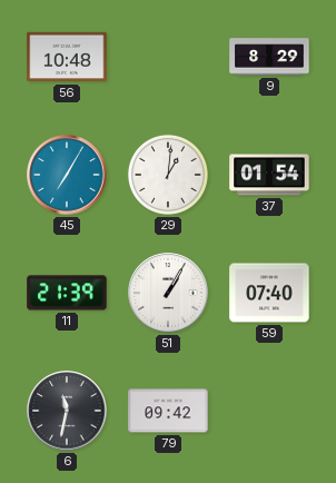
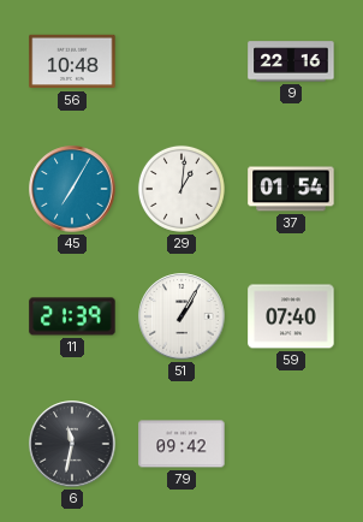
9: 8:29 -> 22:16
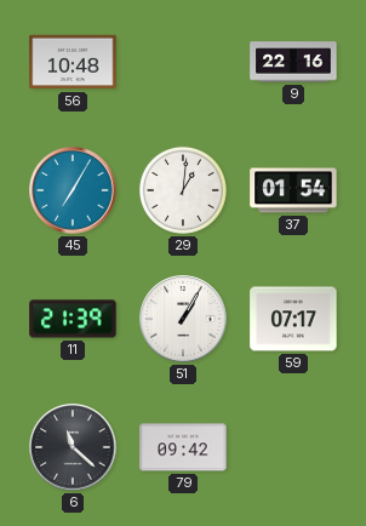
59: 07:40 -> 07:17
6: 11:32 -> 11:22
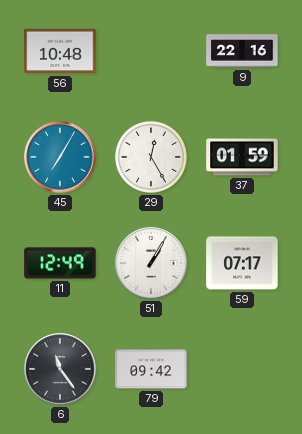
29: 1:01 -> 12:25
37: 01:54 -> 01:59
11: 21:39 -> 12:49
6: 11:22 -> 11:24
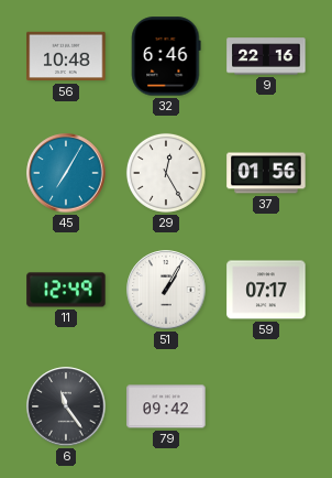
32: none -> 6:46
37: 01:59 -> 01:56
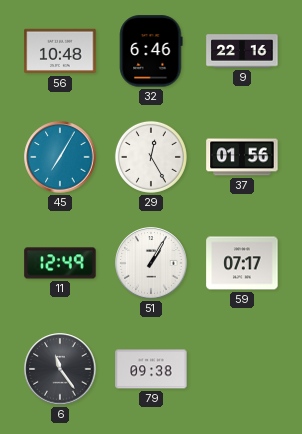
79: 09:42 -> 09:38
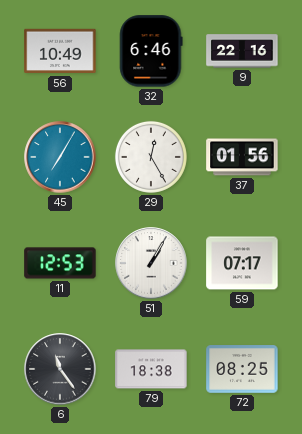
56: 10:48 -> 10:49
11: 12:49 -> 12:53
79: 09:38 -> 18:38
72: none -> 08:25
